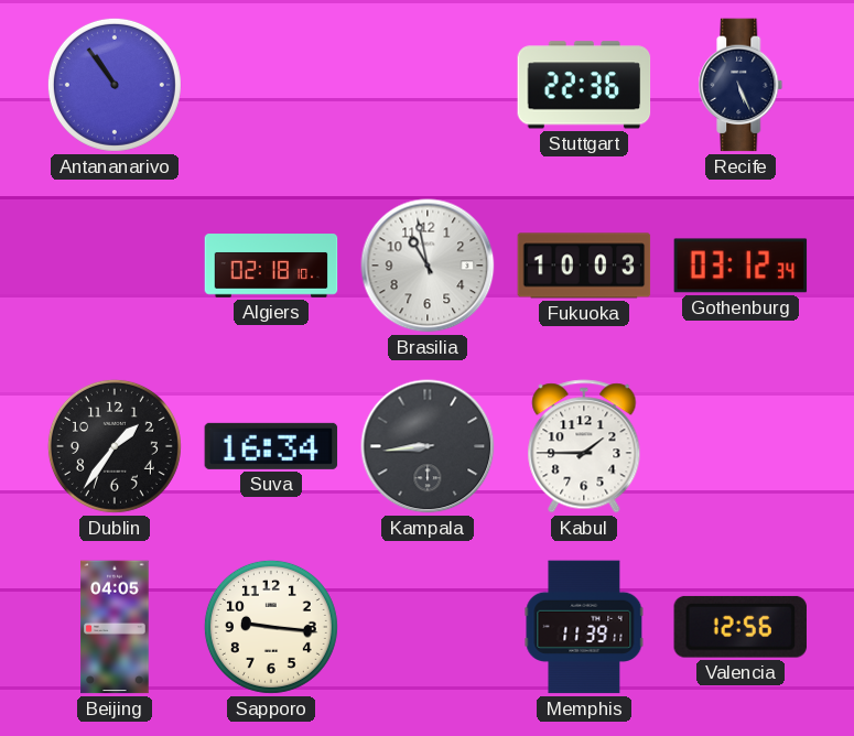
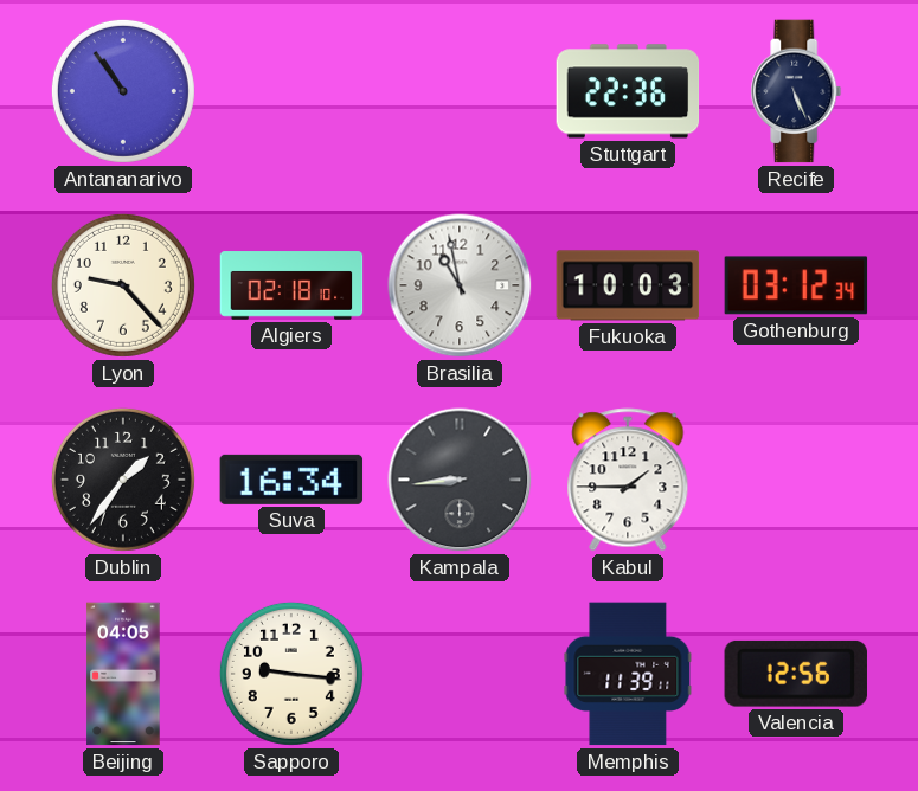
Lyon: none -> 9:23
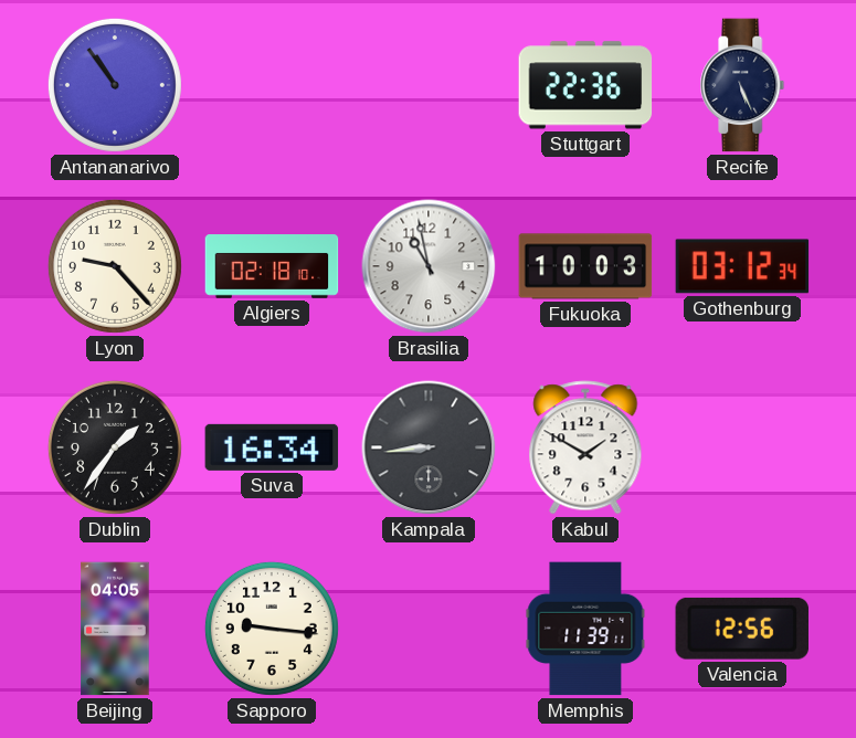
Kabul: 1:45 -> 1:50
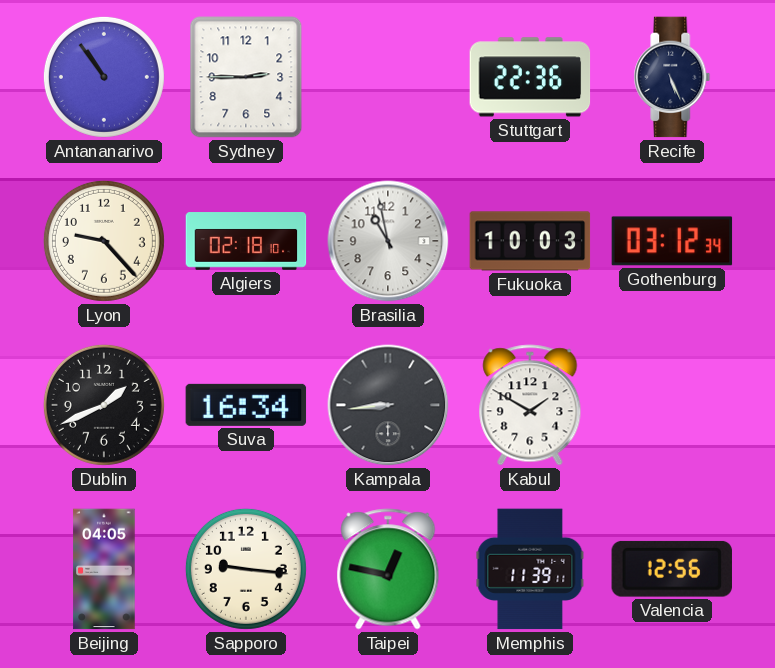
Sydney: none -> 2:45
Dublin: 1:36 -> 1:41
Taipei: none -> 12:47
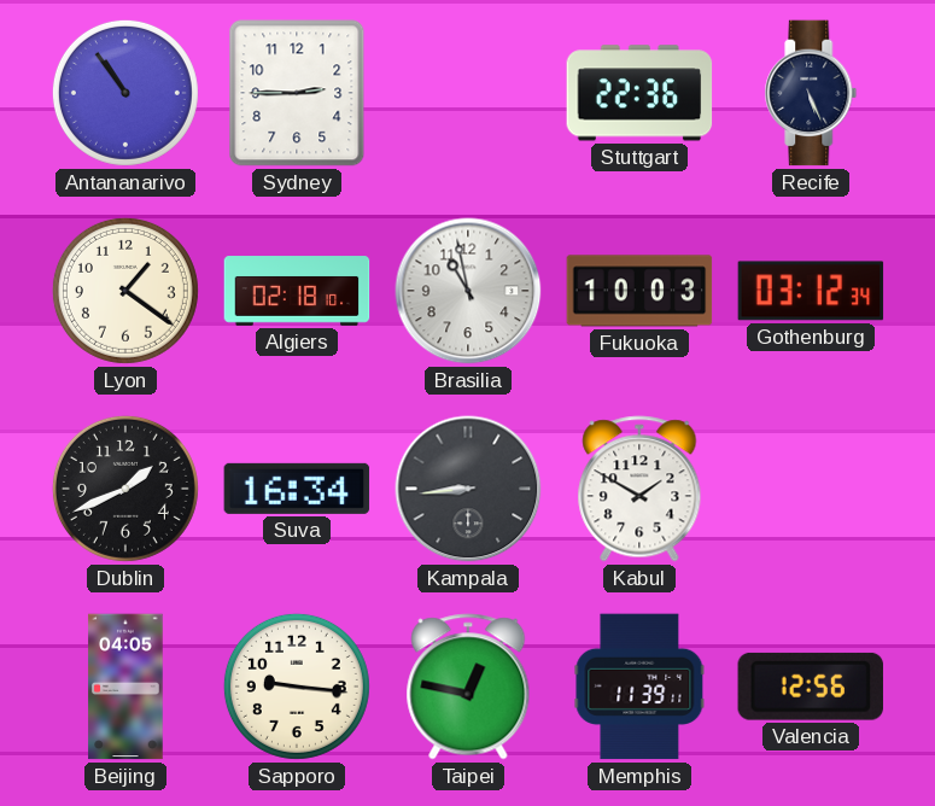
Lyon: 9:23 -> 1:21
